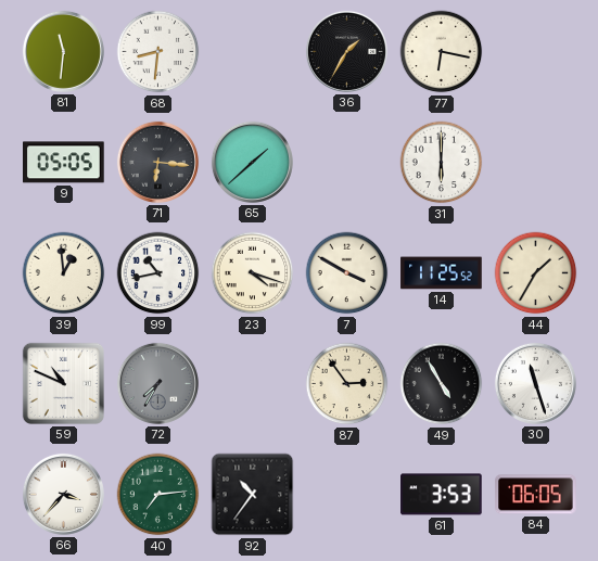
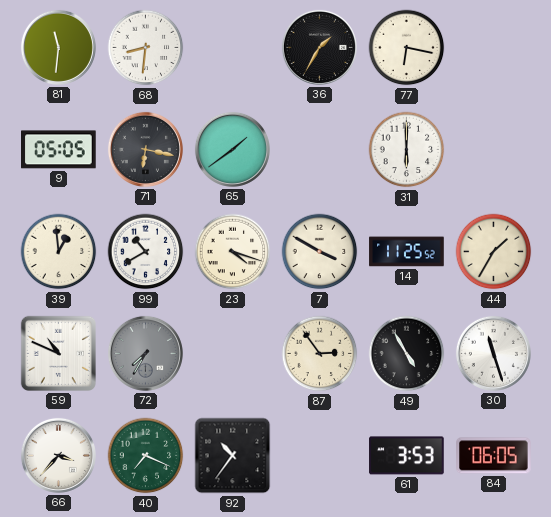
71: 6:16 -> 6:17
65: 1:38 -> 1:39
99: 10:43 -> 10:40
40: 7:14 -> 7:19
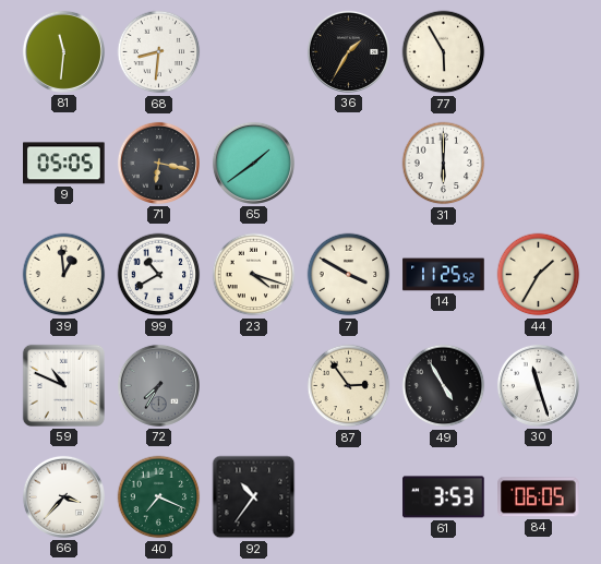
77: 6:17 -> 5:55
